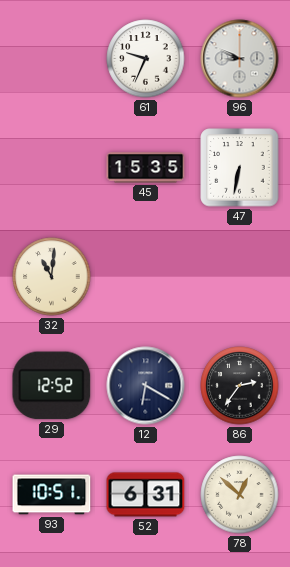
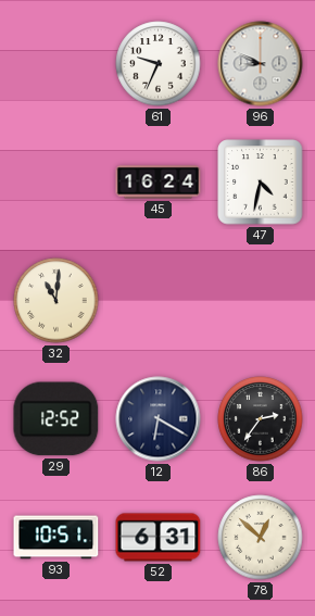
45: 15:35 -> 16:24
47: 6:32 -> 4:32
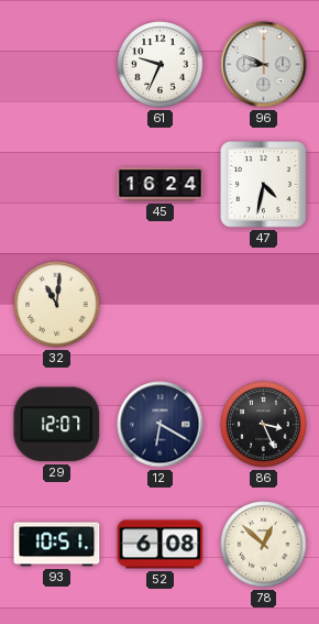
29: 12:52 -> 12:07
86: 2:36 -> 3:26
52: 6:31 -> 6:08
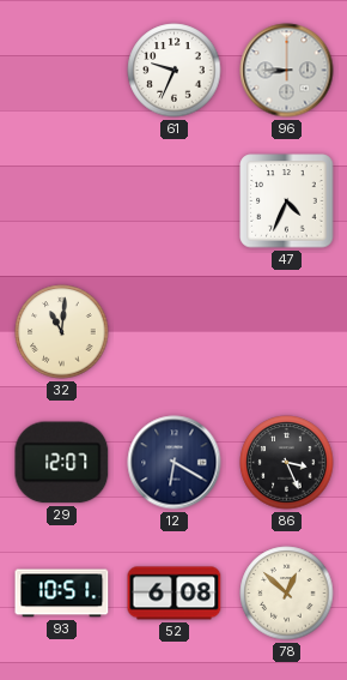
96: 8:49 -> 8:45
45: 16:24 -> none
47: 4:32 -> 4:34
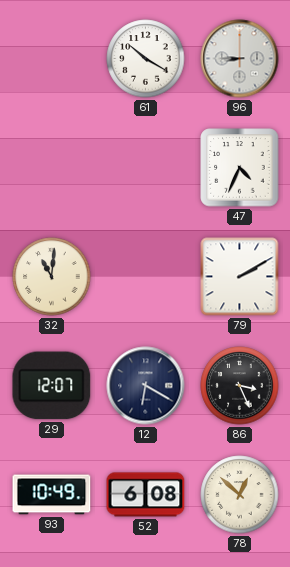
61: 9:34 -> 10:20
79: none -> 2:10
93: 10:51 -> 10:49
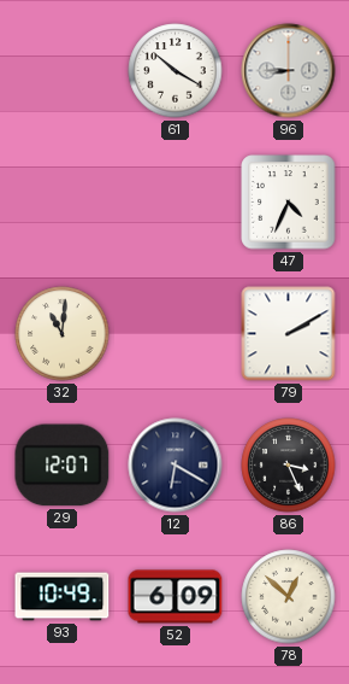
52: 6:08 -> 6:09
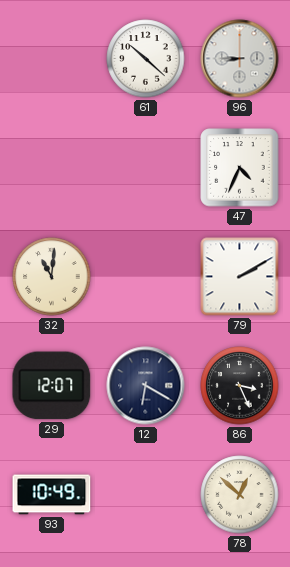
61: 10:20 -> 10:22
52: 6:09 -> none
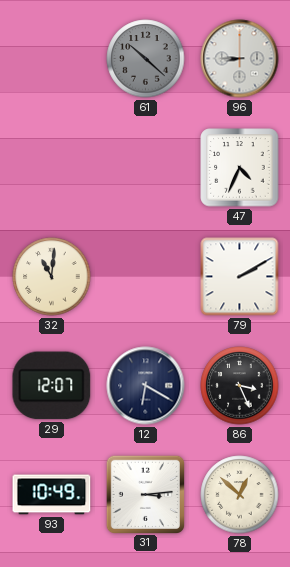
61 dial: white -> grey
31: none -> 3:14
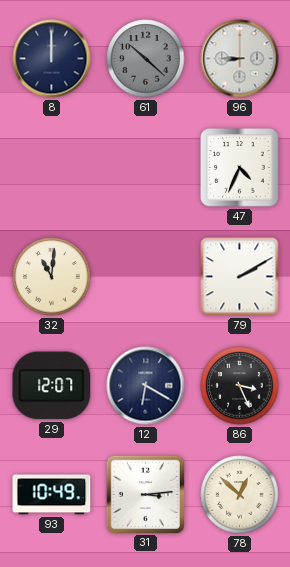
8: none -> 12:00
